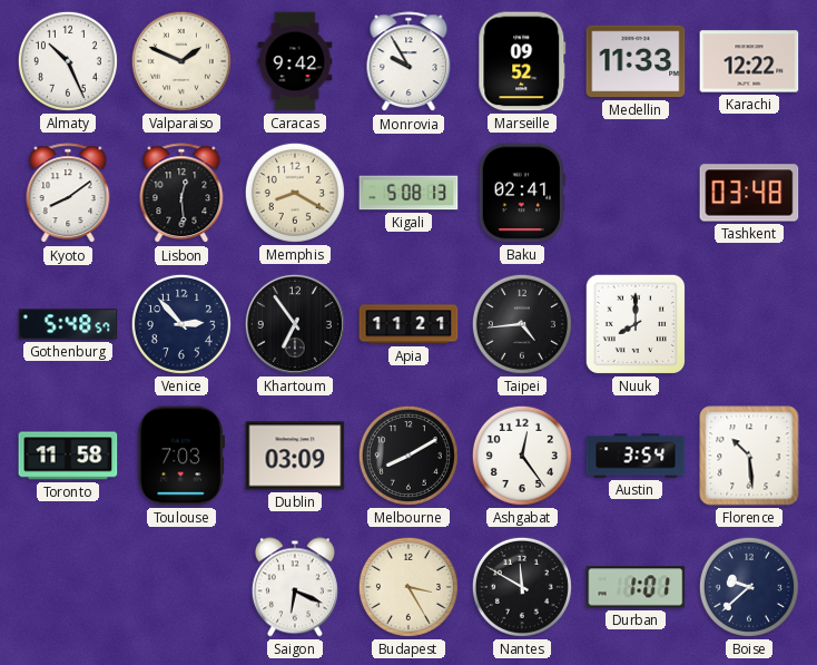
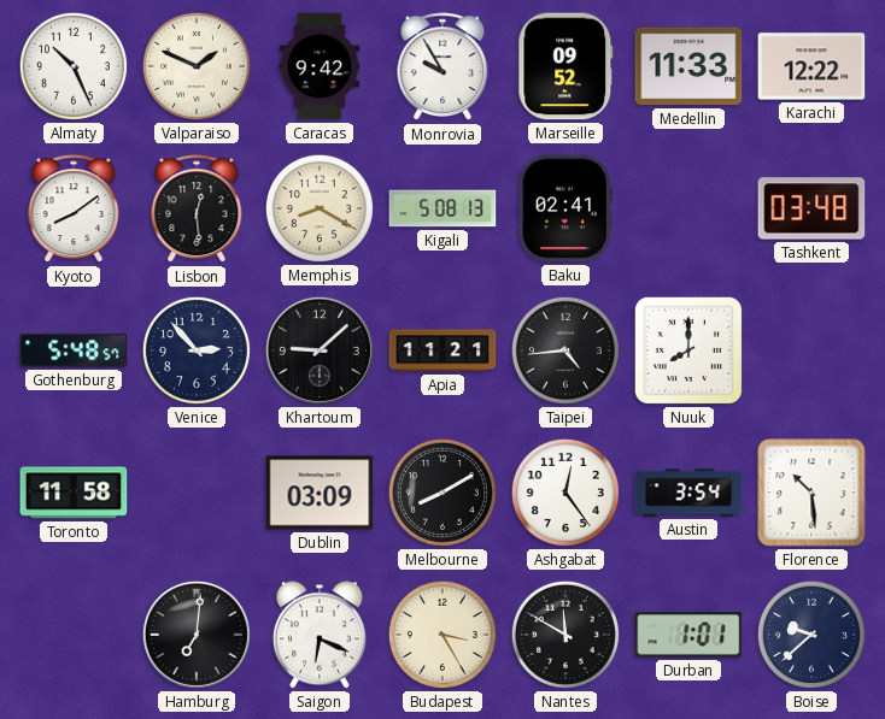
Khartoum: 6:54 -> 9:08
Toulouse: 7:03 -> none
Hamburg: none -> 7:01
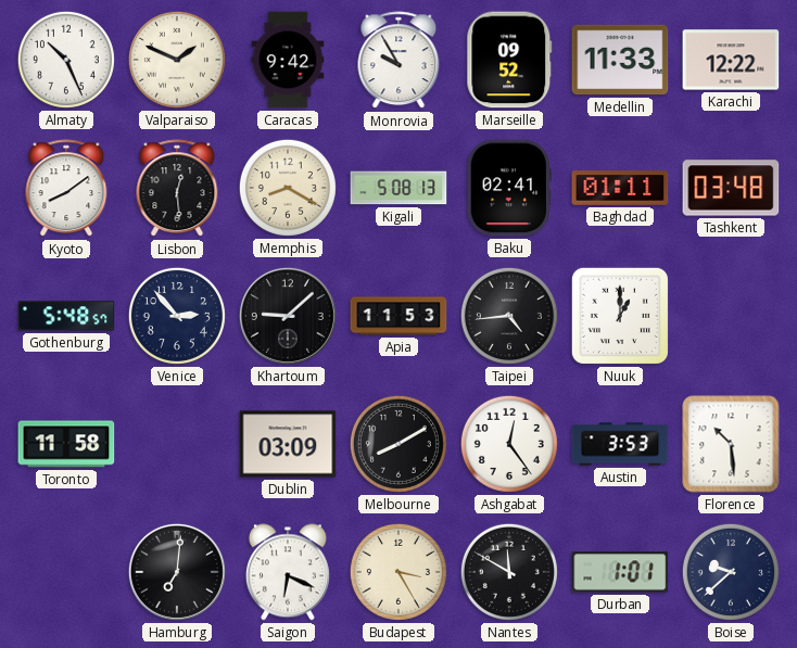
Baghdad: none -> 01:11
Apia: 11:21 -> 11:53
Nuuk: 8:00 -> 1:00
Austin: 3:54 -> 3:53
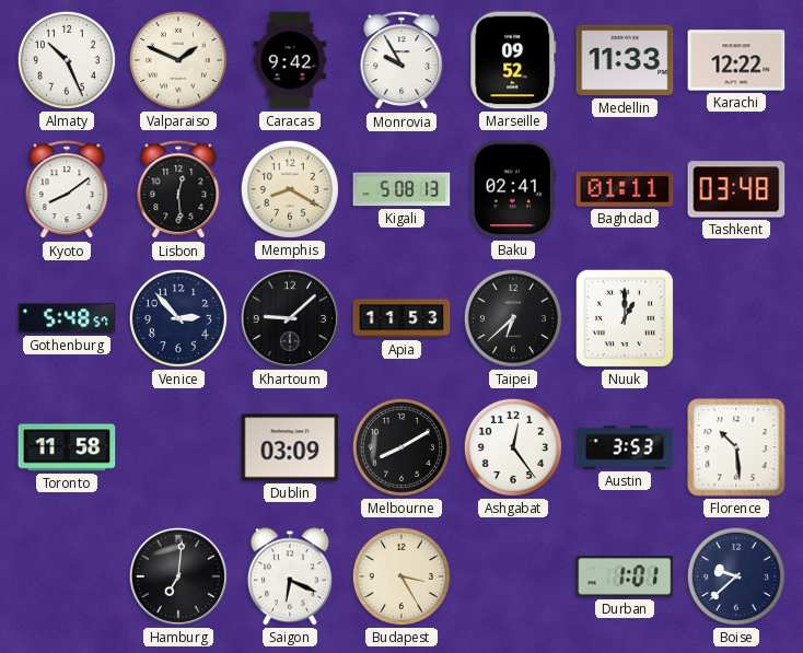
Taipei: 4:44 -> 6:38
Nantes: 11:50 -> none
